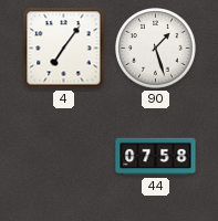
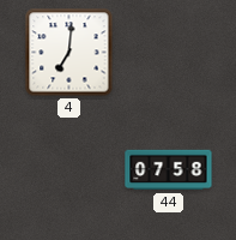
4: 7:06 -> 7:01
90: 1:27 -> none
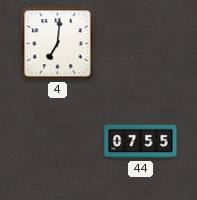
44: 07:58 -> 07:55
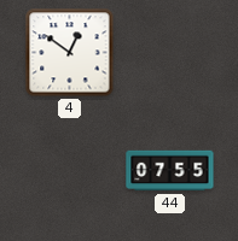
4: 7:01 -> 12:51
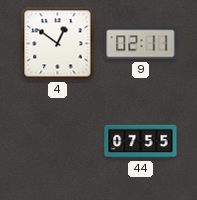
9: none -> 02:11
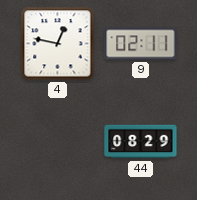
4: 12:51 -> 12:47
44: 07:55 -> 08:29
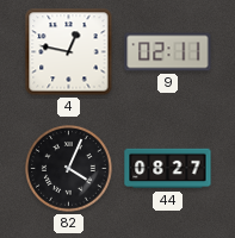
82: none -> 4:04
44: 08:29 -> 08:27
